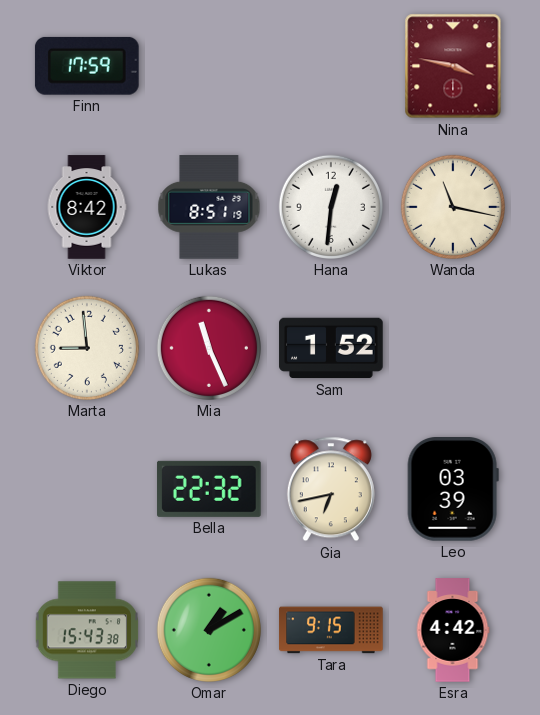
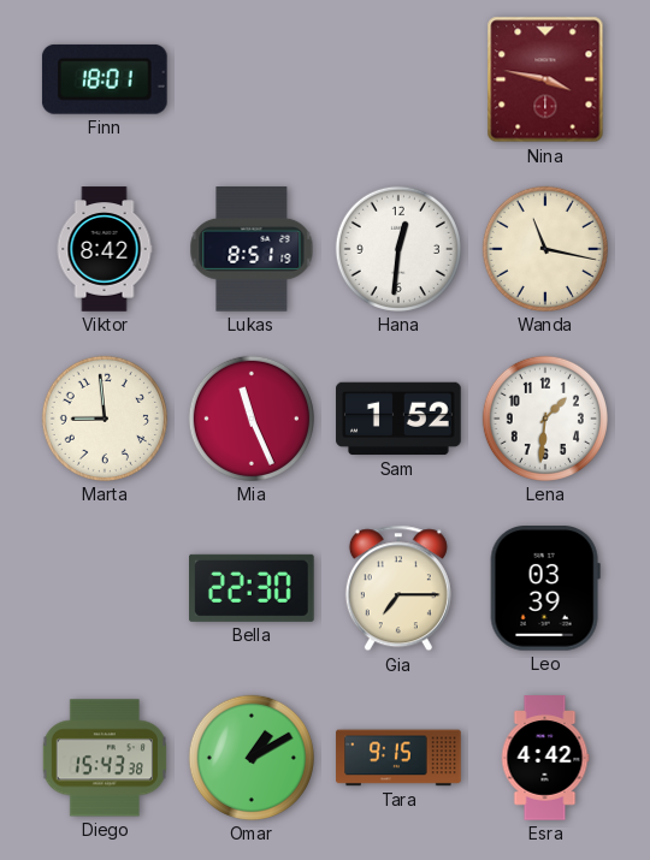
Finn: 17:59 -> 18:01
Lena: none -> 1:31
Bella: 22:32 -> 22:30
Gia: 6:43 -> 7:15
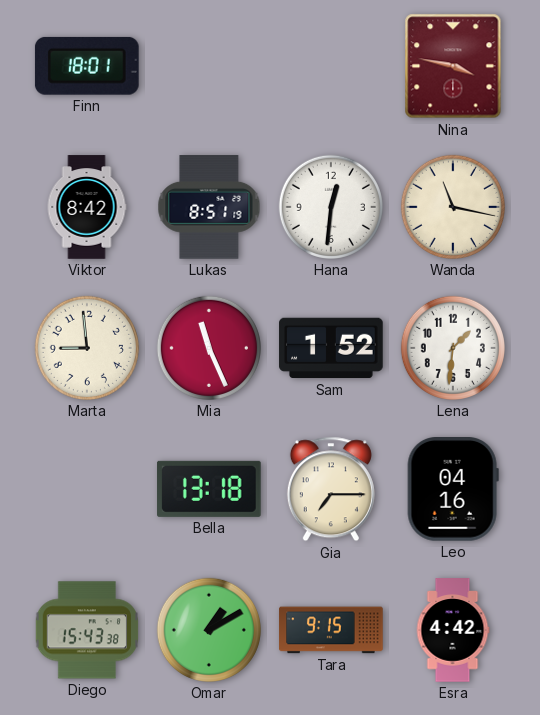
Bella: 22:30 -> 13:18
Leo: 03:39 -> 04:16
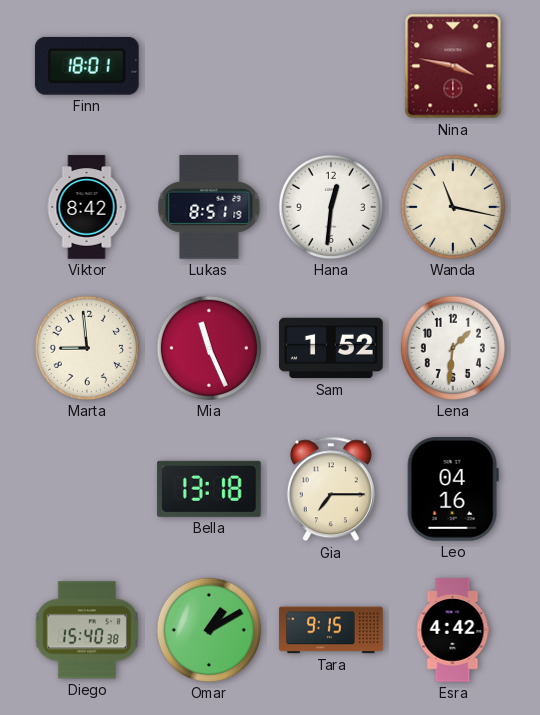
Diego: 15:43 -> 15:40
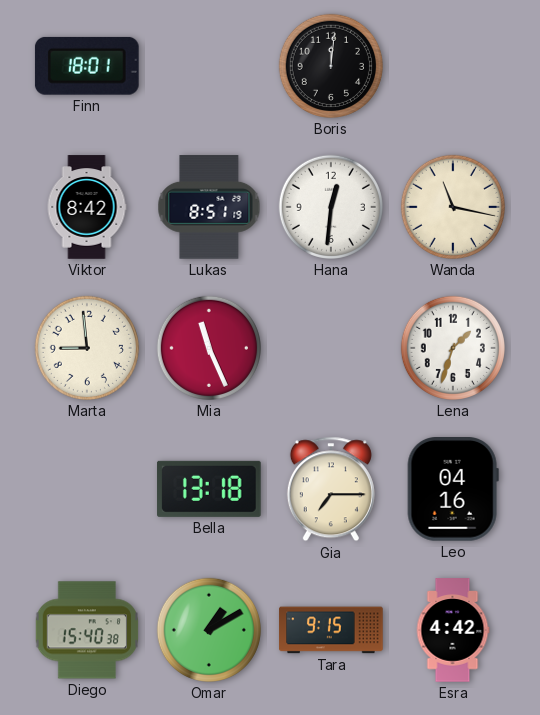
Boris: none -> 12:01
Nina: 3:47 -> none
Sam: 1:52 -> none
Lena: 1:31 -> 1:33
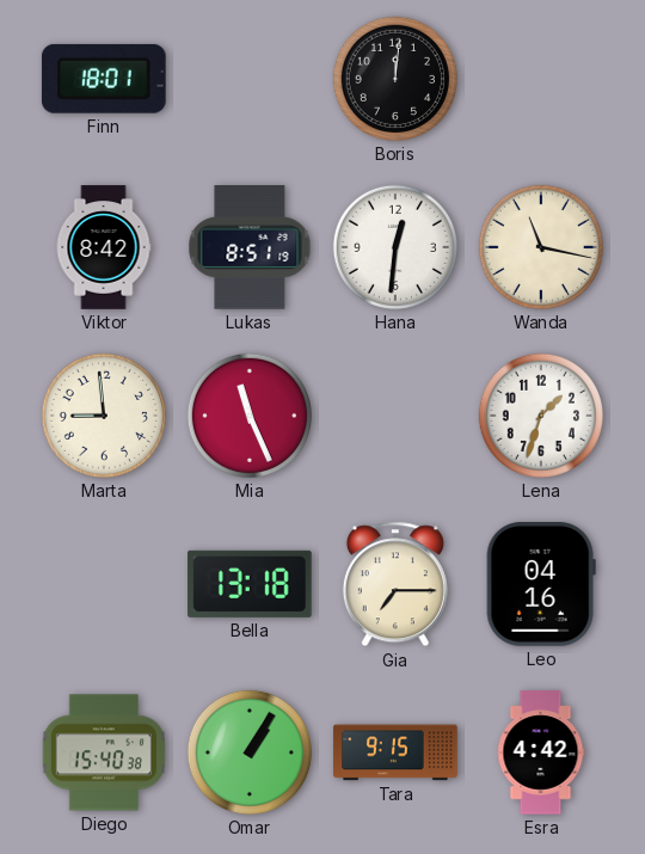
Omar: 1:10 -> 1:05
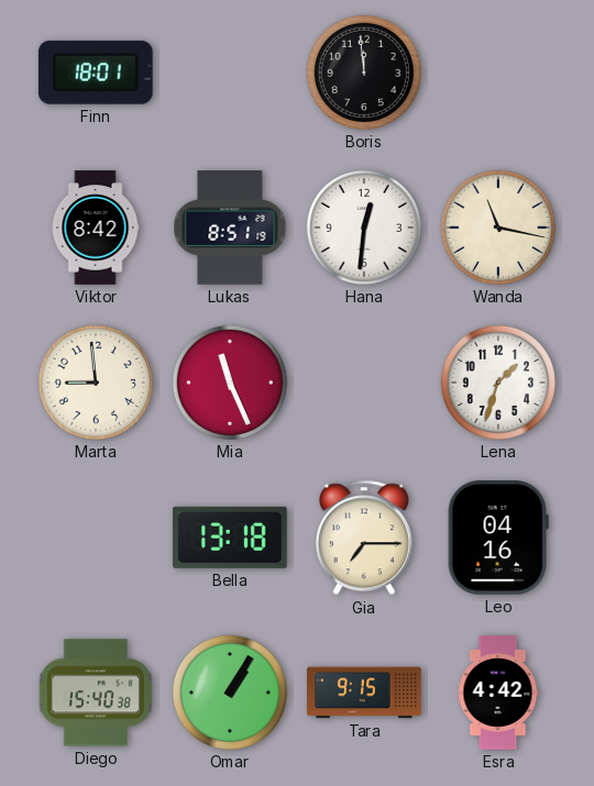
Boris: 12:01 -> 11:59
